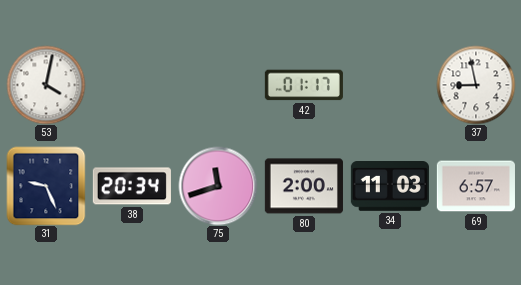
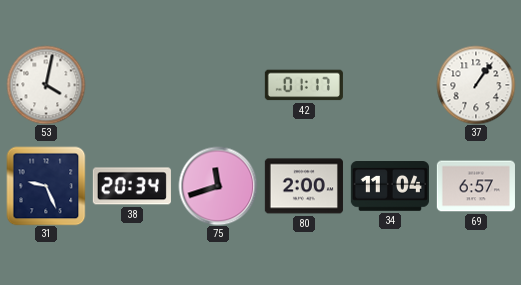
37: 8:58 -> 1:06
34: 11:03 -> 11:04
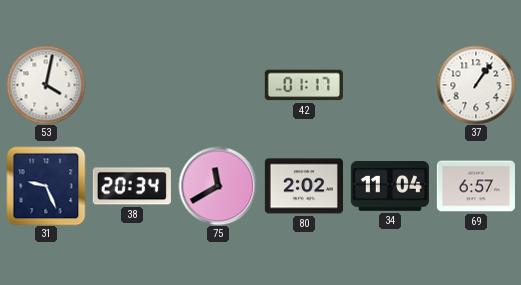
75: 11:42 -> 11:40
80: 2:00 -> 2:02
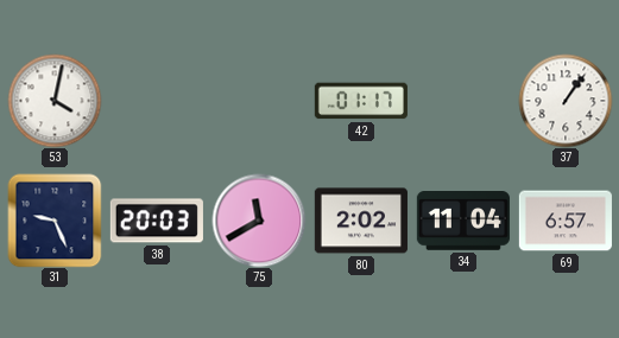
38: 20:34 -> 20:03
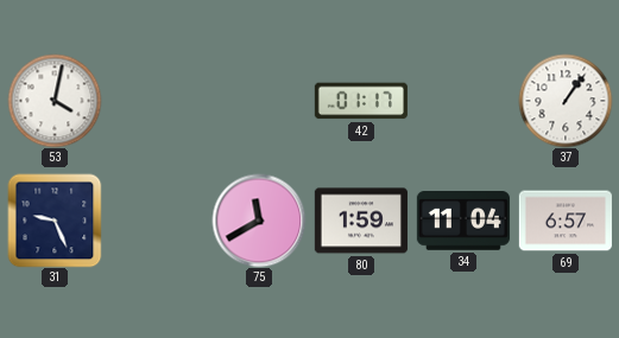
38: 20:03 -> none
80: 2:02 -> 1:59
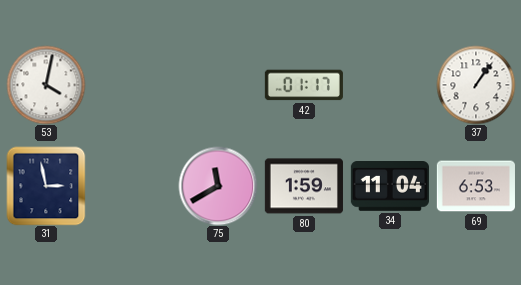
31: 9:26 -> 2:58
69: 6:57 -> 6:53
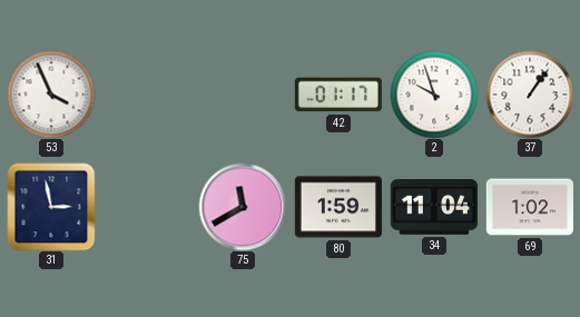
53: 4:02 -> 3:56
2: none -> 9:57
69: 6:53 -> 1:02
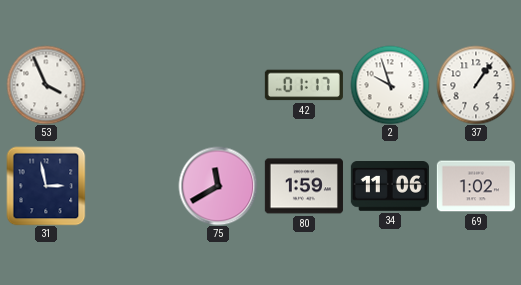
34: 11:04 -> 11:06
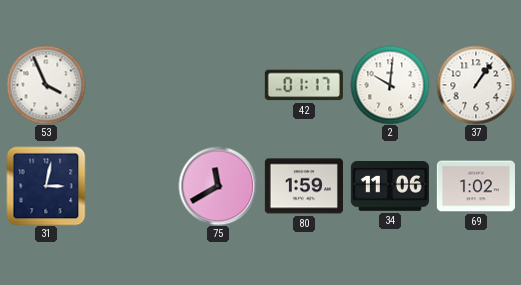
2: 9:57 -> 10:01
31: 2:58 -> 3:02
